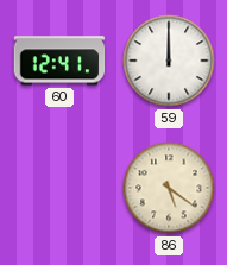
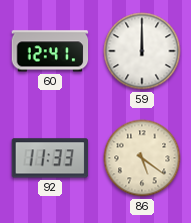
92: none -> 11:33
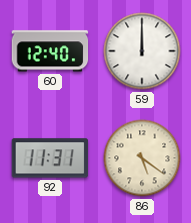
60: 12:41 -> 12:40
92: 11:33 -> 11:31
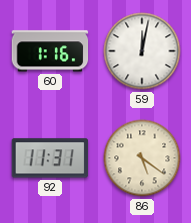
60: 12:40 -> 1:16
59: 12:00 -> 12:02
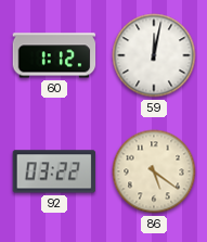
60: 1:16 -> 1:12
92: 11:31 -> 03:22
